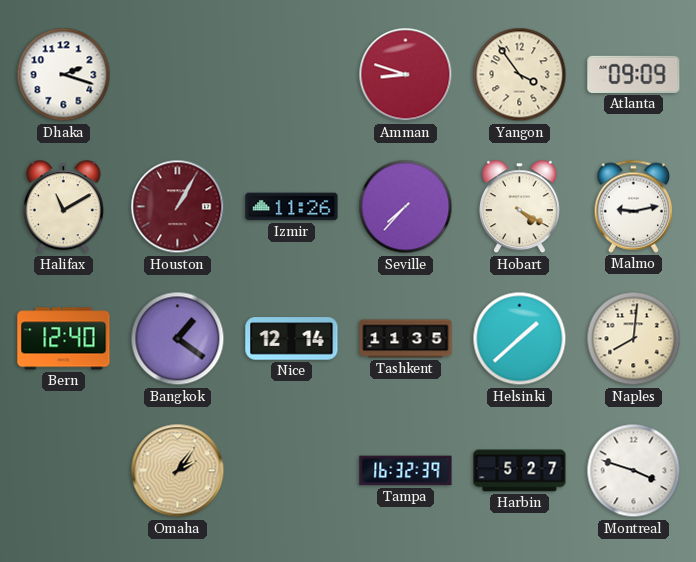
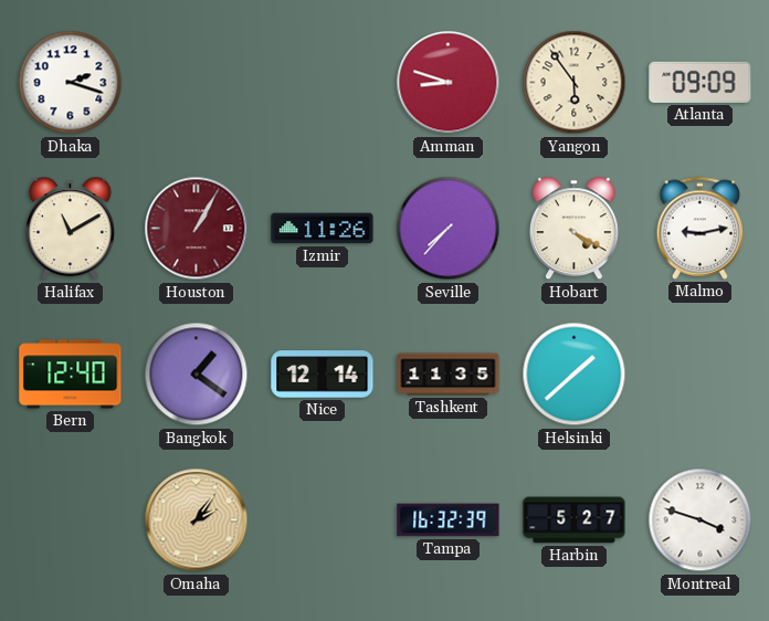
Yangon: 3:54 -> 5:54
Naples: 8:01 -> none
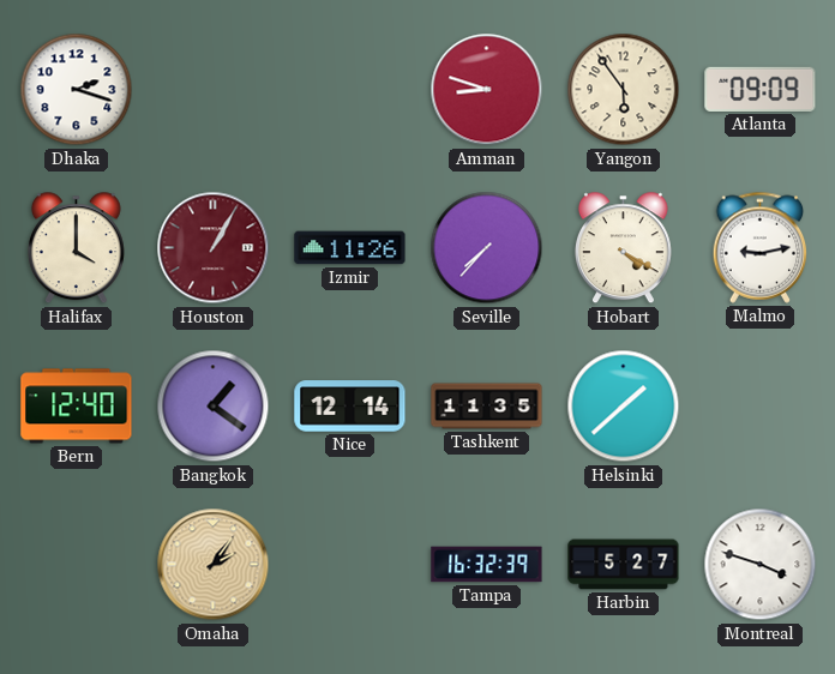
Halifax: 11:10 -> 4:00
